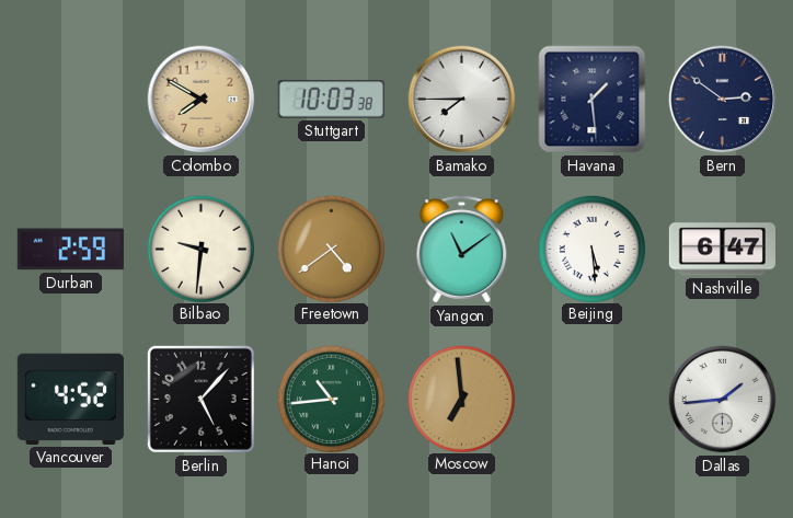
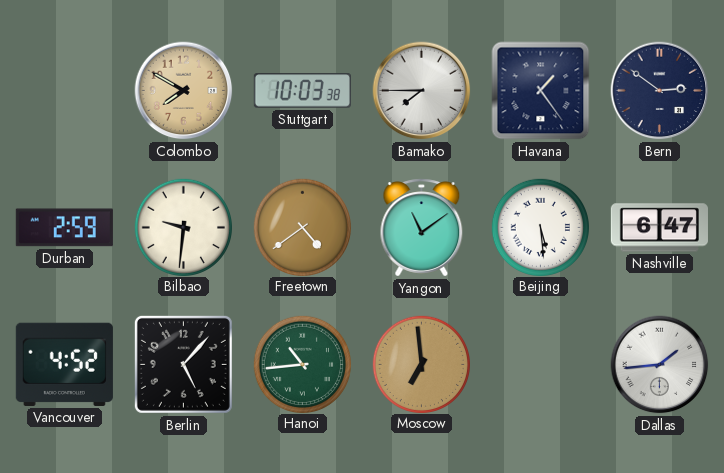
Havana: 1:29 -> 1:24
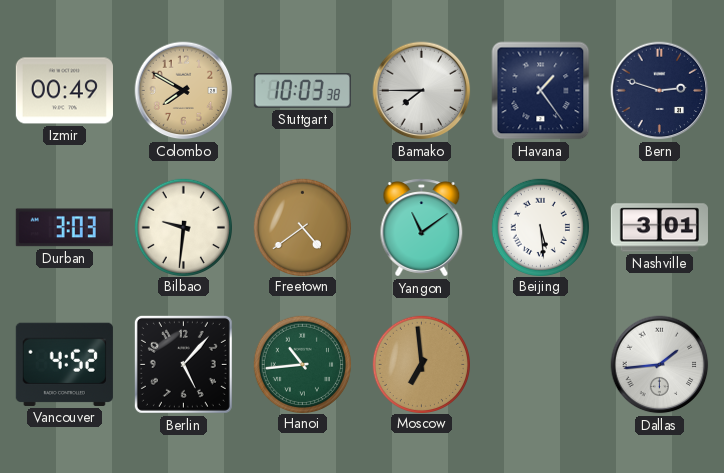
Izmir: none -> 00:49
Bern: 2:51 -> 2:48
Durban: 2:59 -> 3:03
Nashville: 6:47 -> 3:01
